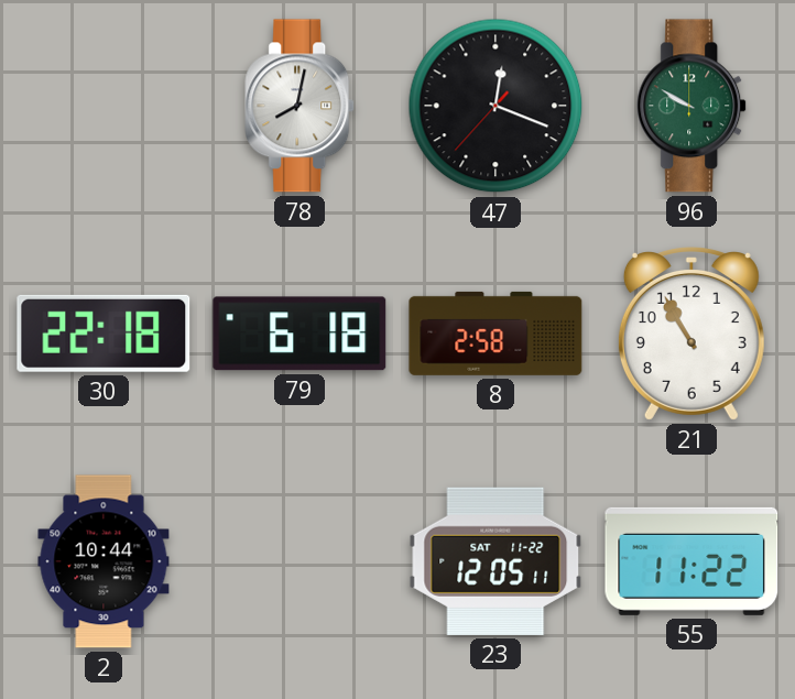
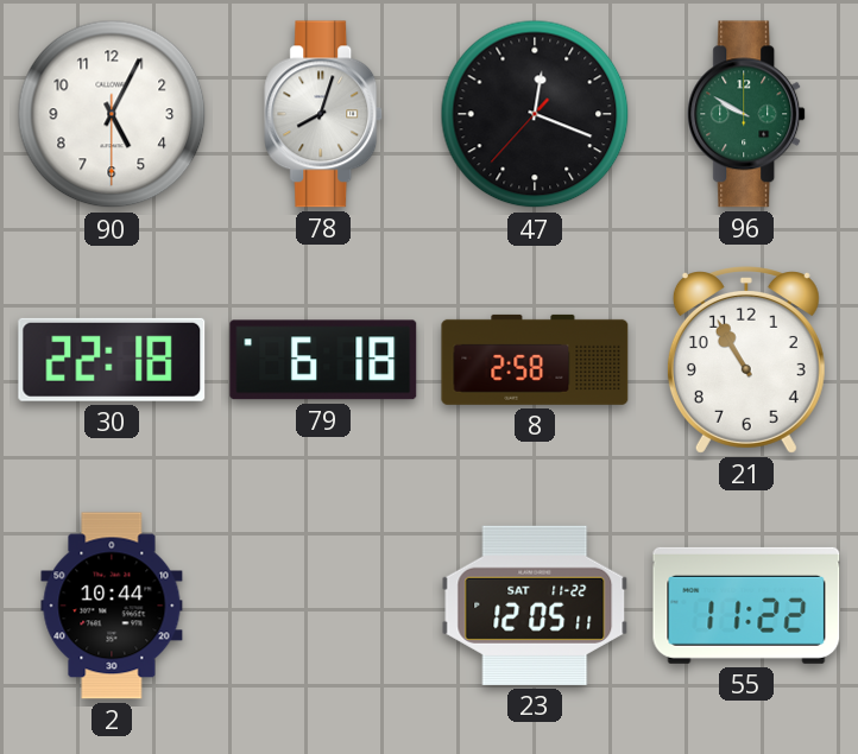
90: none -> 5:04
78: 8:02 -> 8:03
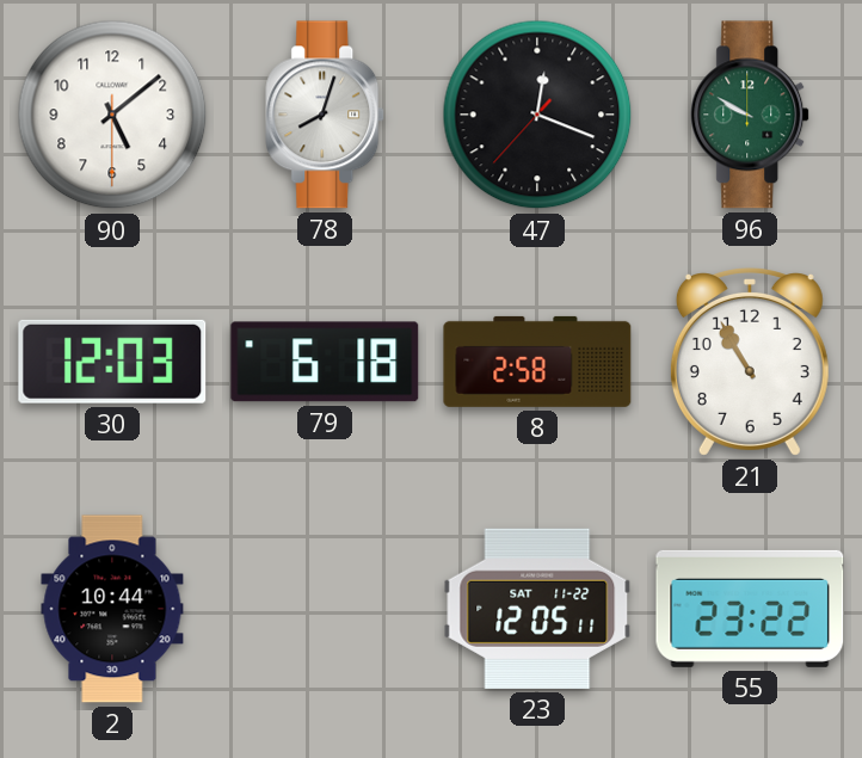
90: 5:04 -> 5:08
30: 22:18 -> 12:03
55: 11:22 -> 23:22
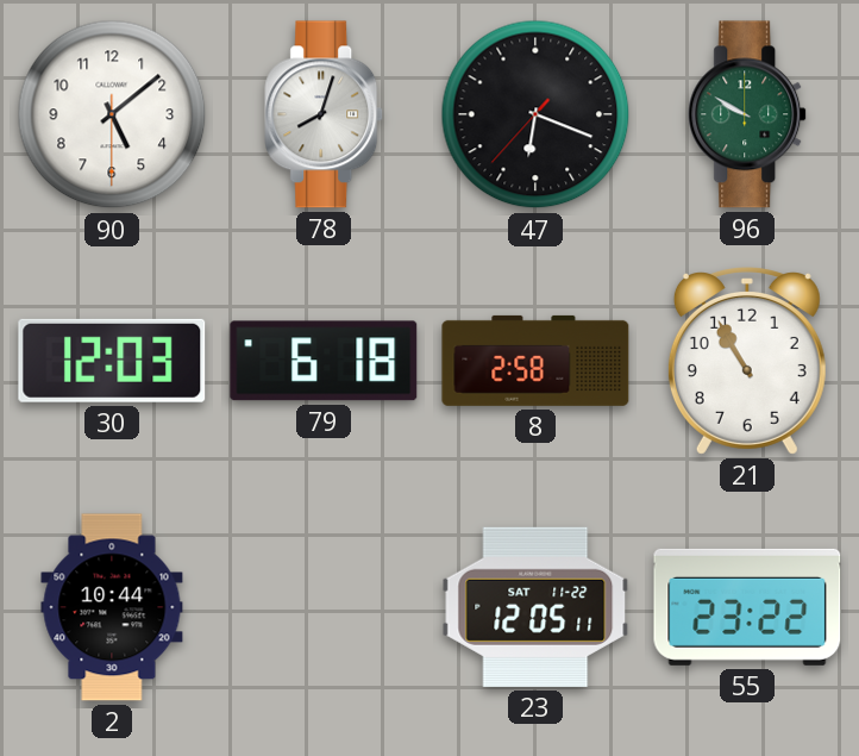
47: 12:18 -> 6:18
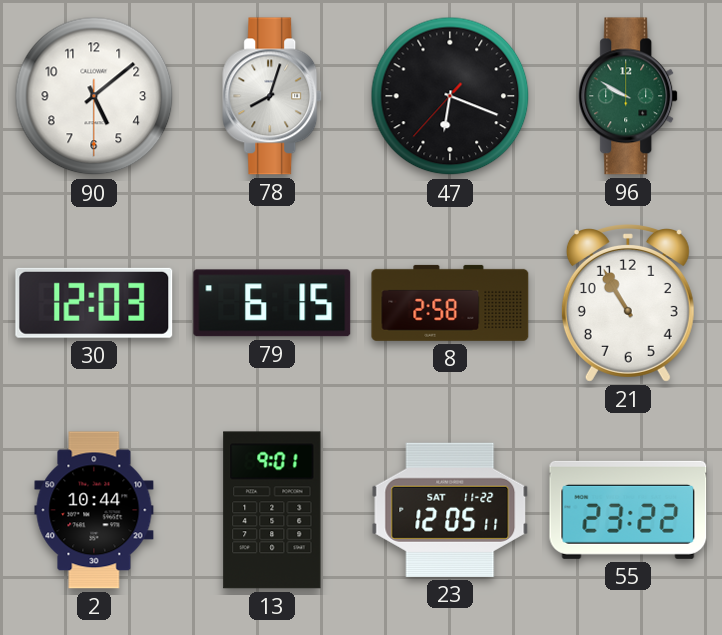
79: 6:18 -> 6:15
13: none -> 9:01
